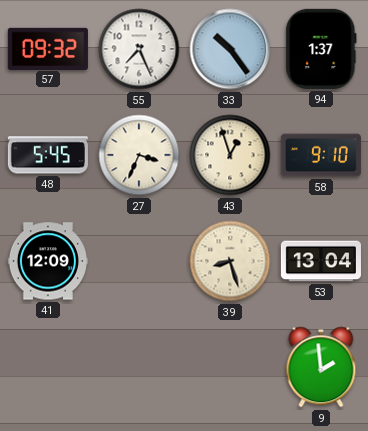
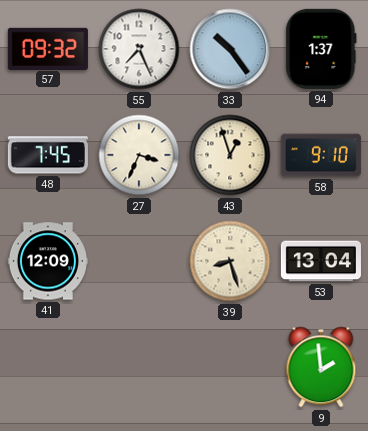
48: 5:45 -> 7:45
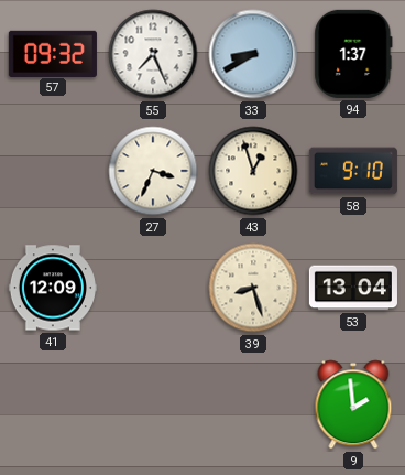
33: 10:24 -> 8:40
48: 7:45 -> none
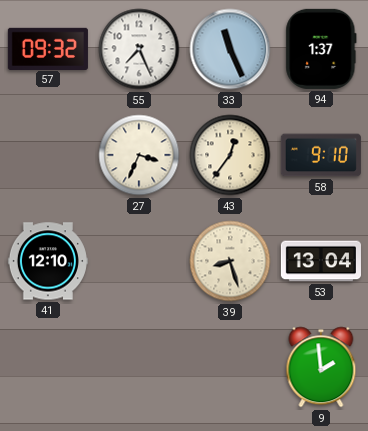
33: 8:40 -> 11:26
43: 12:57 -> 12:36
41: 12:09 -> 12:10
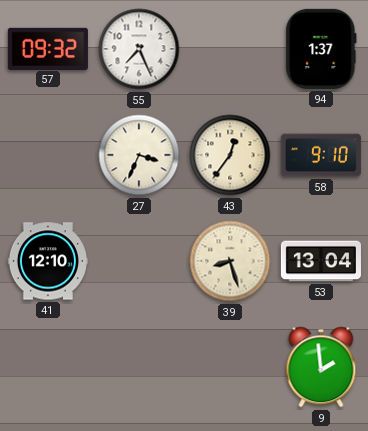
33: 11:26 -> none
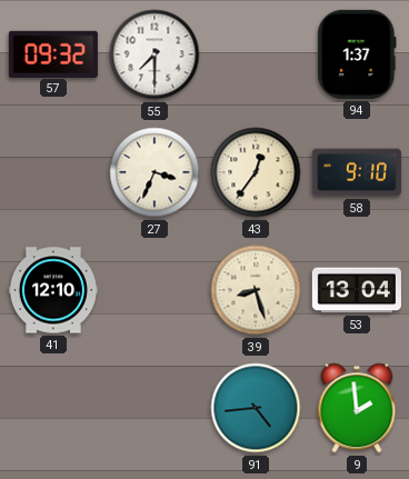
55: 7:26 -> 7:30
91: none -> 4:44
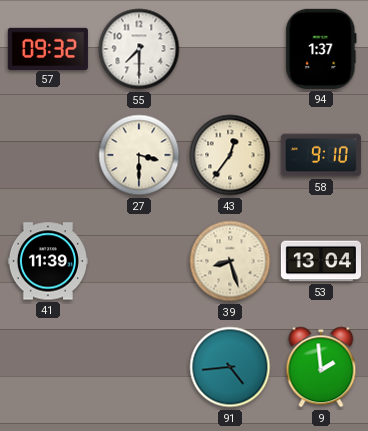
27: 3:34 -> 3:30
41: 12:10 -> 11:39
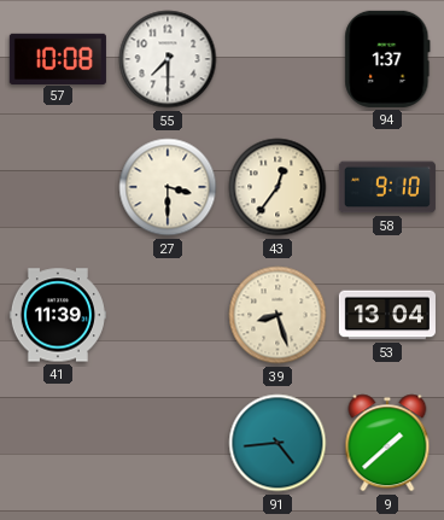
57: 09:32 -> 10:08
9: 1:59 -> 1:38
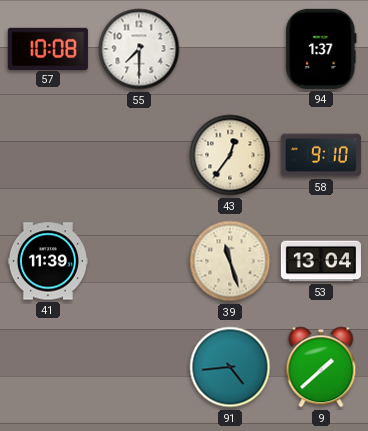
27: 3:30 -> none
39: 8:27 -> 11:27
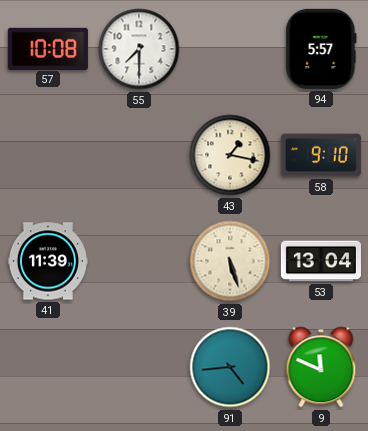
94: 1:37 -> 5:57
43: 12:36 -> 1:17
39: 11:27 -> 5:27
9: 1:38 -> 11:49
